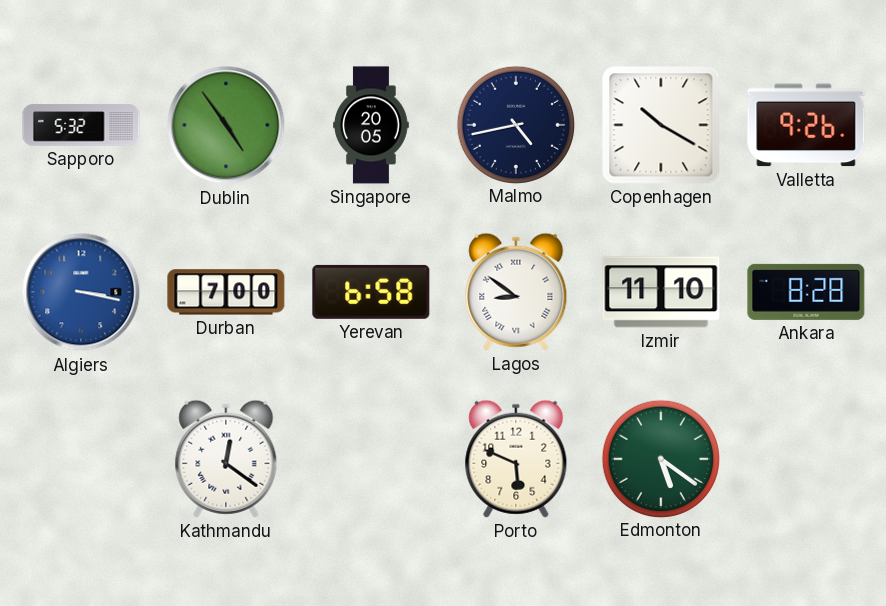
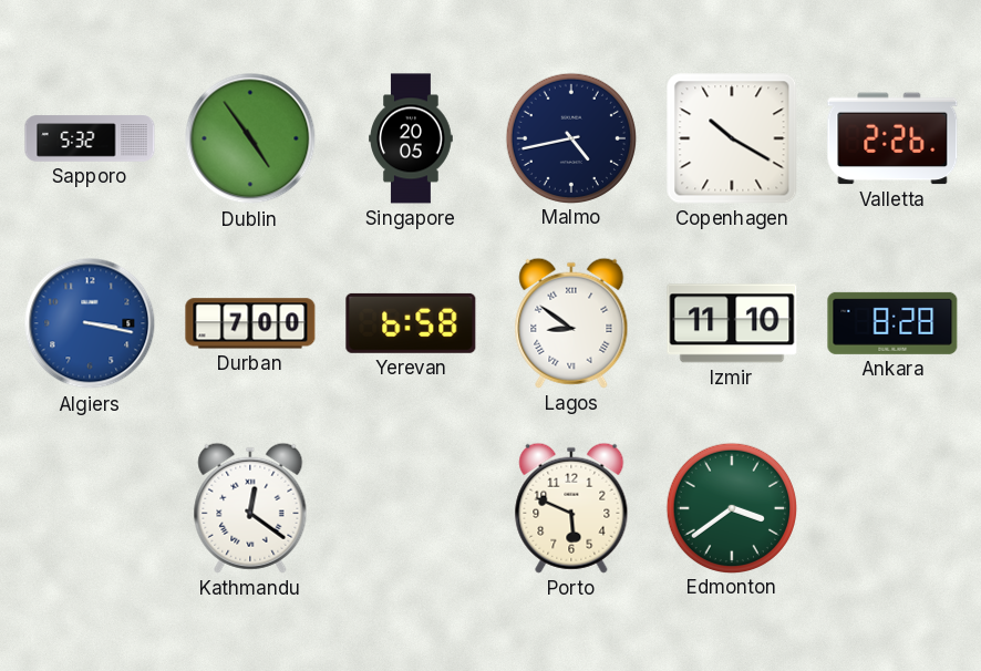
Valletta: 9:26 -> 2:26
Edmonton: 5:21 -> 3:39
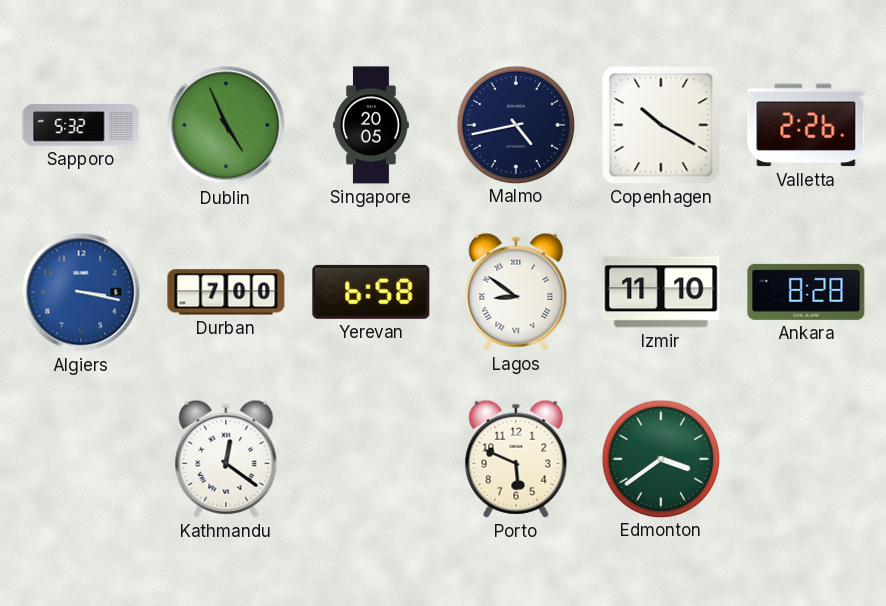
Dublin: 4:54 -> 4:56
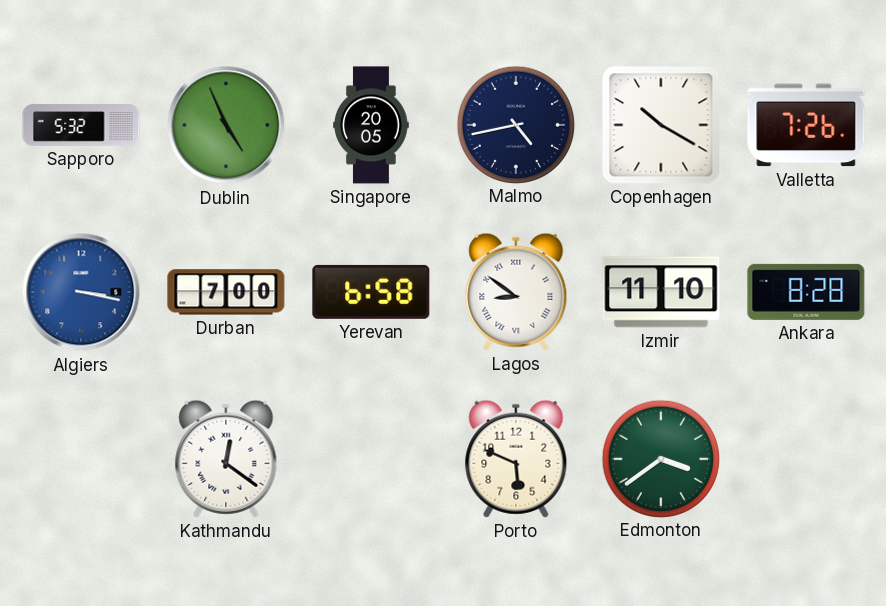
Valletta: 2:26 -> 7:26
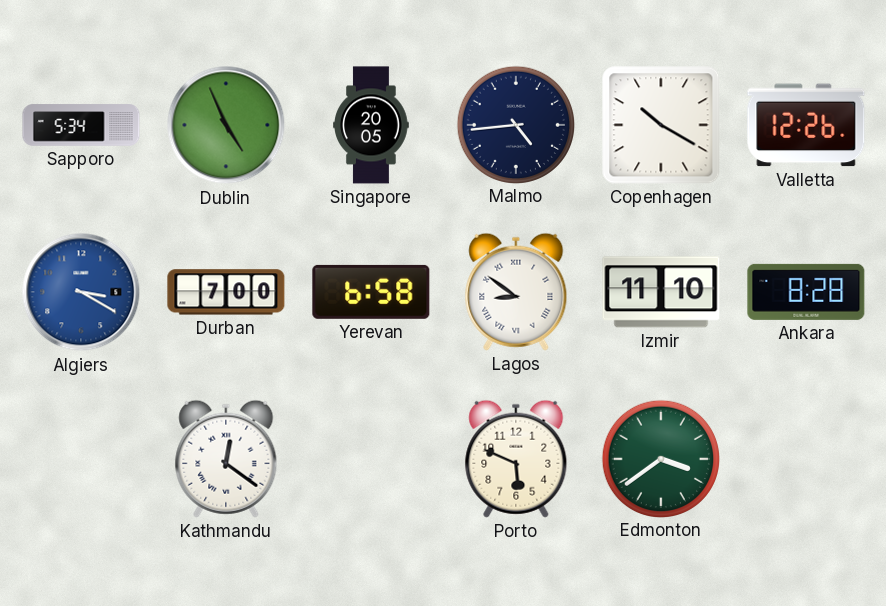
Sapporo: 5:32 -> 5:34
Malmo: 4:43 -> 4:44
Valletta: 7:26 -> 12:26
Algiers: 3:17 -> 3:20
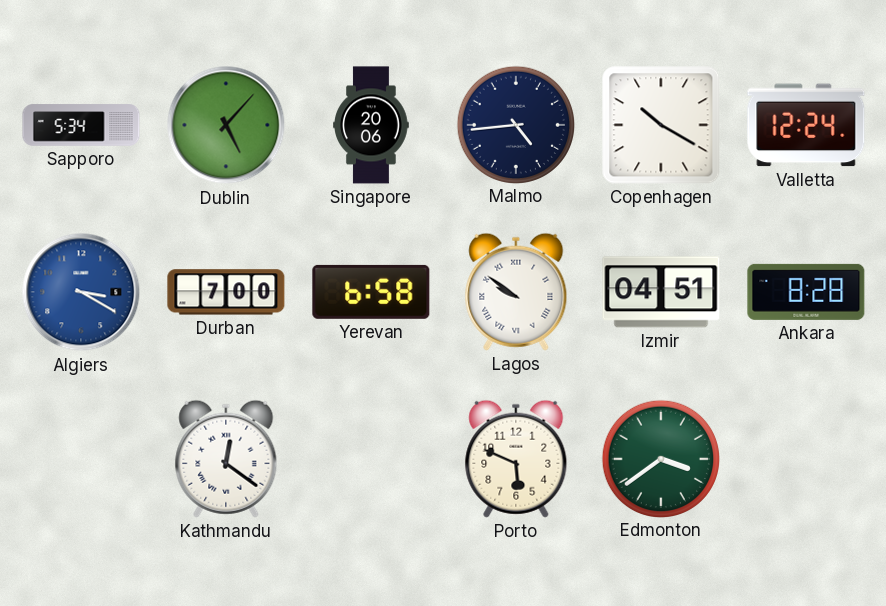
Dublin: 4:56 -> 5:07
Singapore: 20:05 -> 20:06
Valletta: 12:26 -> 12:24
Lagos: 8:51 -> 9:51
Izmir: 11:10 -> 04:51
